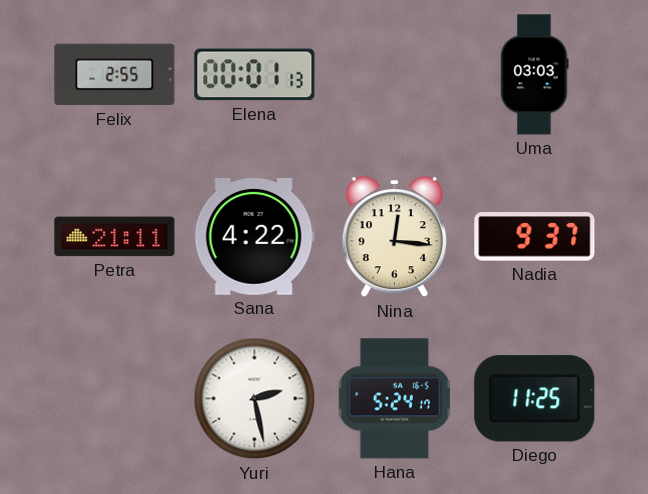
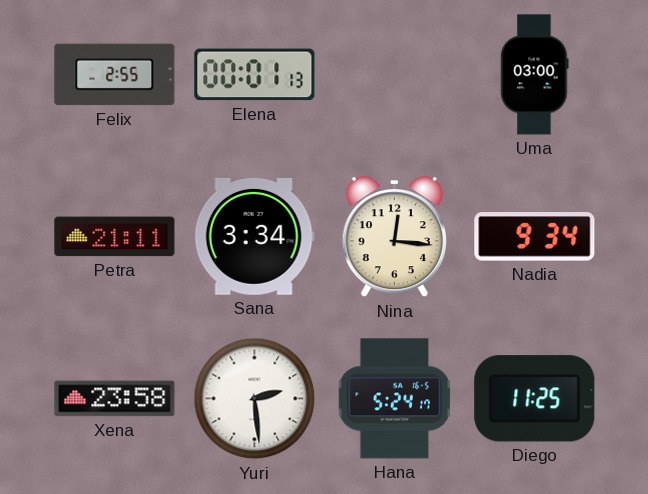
Uma: 03:03 -> 03:00
Sana: 4:22 -> 3:34
Nadia: 9:37 -> 9:34
Xena: none -> 23:58
Yuri: 2:28 -> 2:29
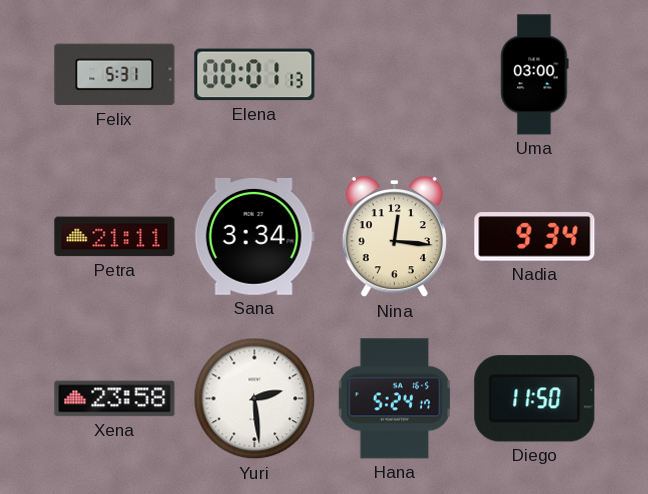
Felix: 2:55 -> 5:31
Diego: 11:25 -> 11:50
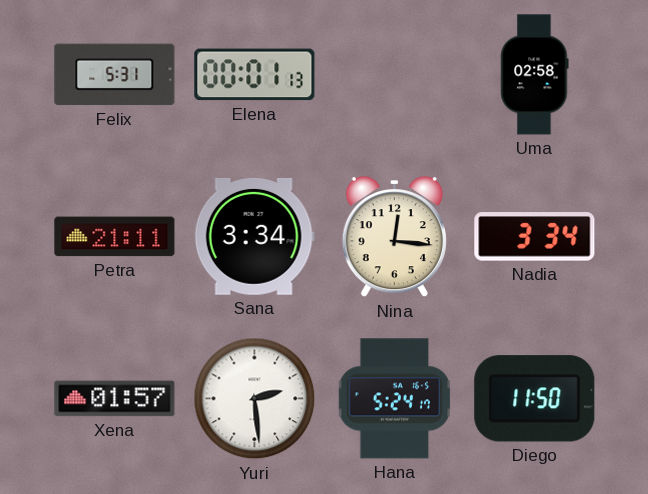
Uma: 03:00 -> 02:58
Nadia: 9:34 -> 3:34
Xena: 23:58 -> 01:57
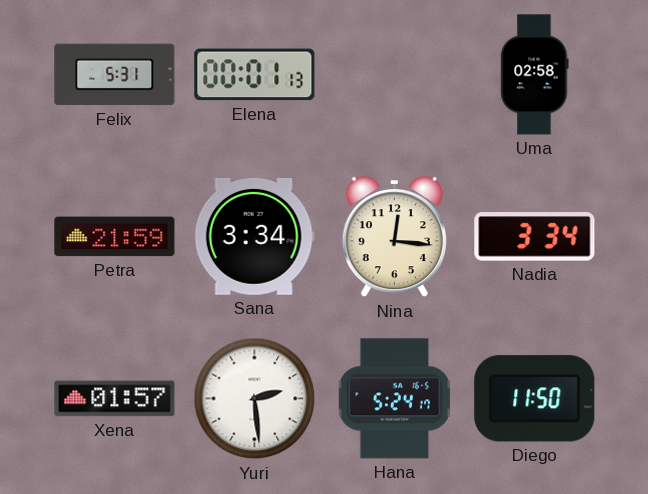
Petra: 21:11 -> 21:59
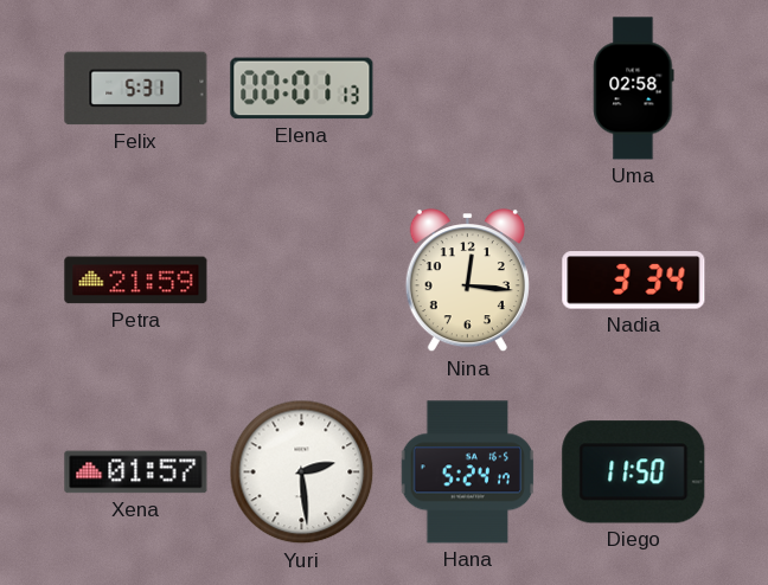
Sana: 3:34 -> none
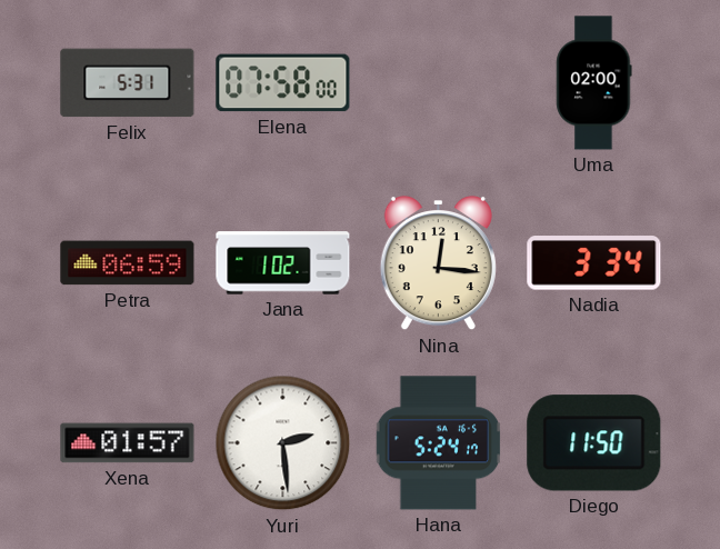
Elena: 00:01 -> 07:58
Uma: 02:58 -> 02:00
Petra: 21:59 -> 06:59
Jana: none -> 1:02
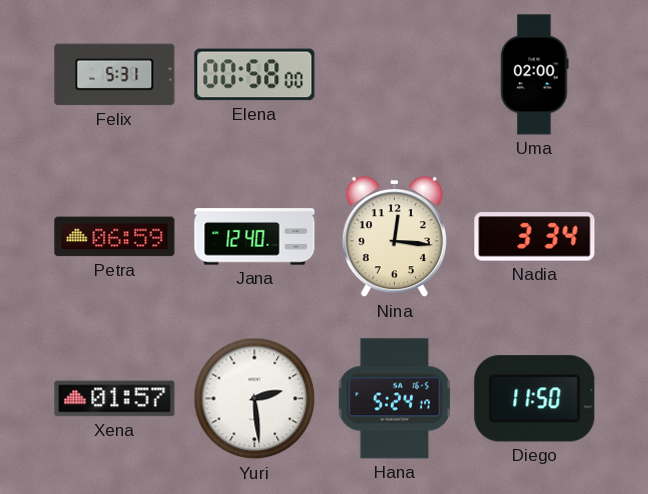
Elena: 07:58 -> 00:58
Jana: 1:02 -> 12:40
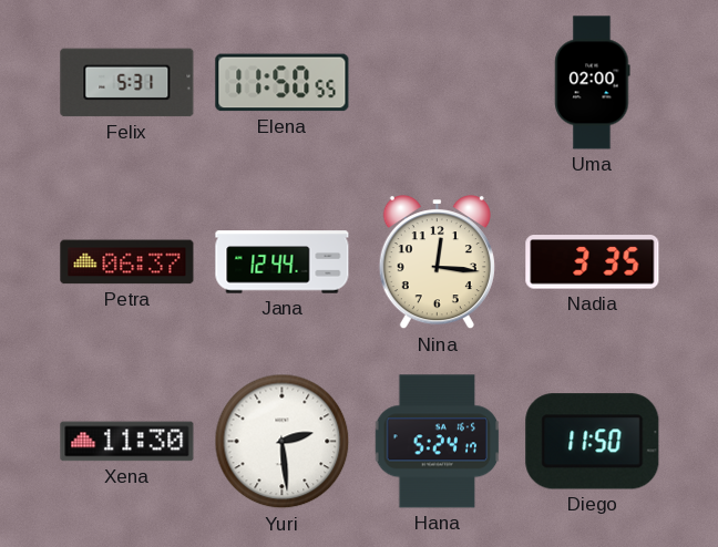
Elena: 00:58 -> 11:50
Petra: 06:59 -> 06:37
Jana: 12:40 -> 12:44
Nadia: 3:34 -> 3:35
Xena: 01:57 -> 11:30
